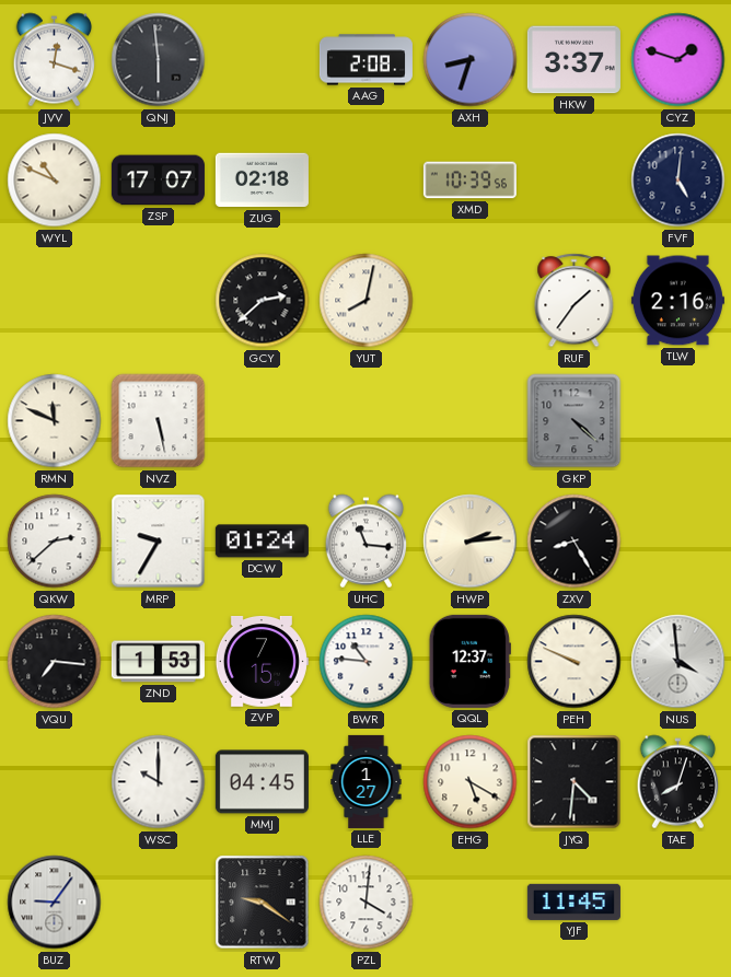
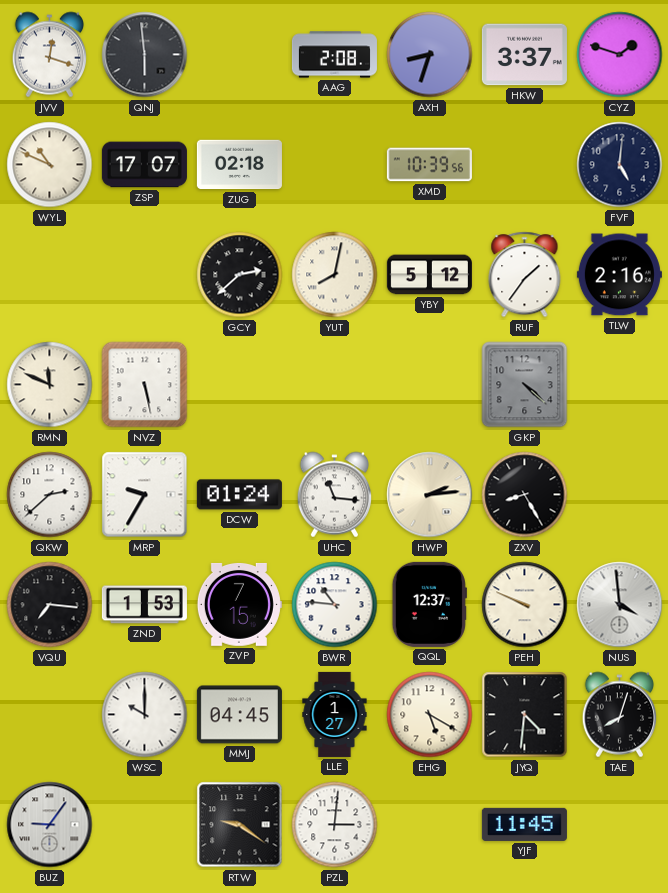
YBY: none -> 5:12
PZL: 4:01 -> 3:01
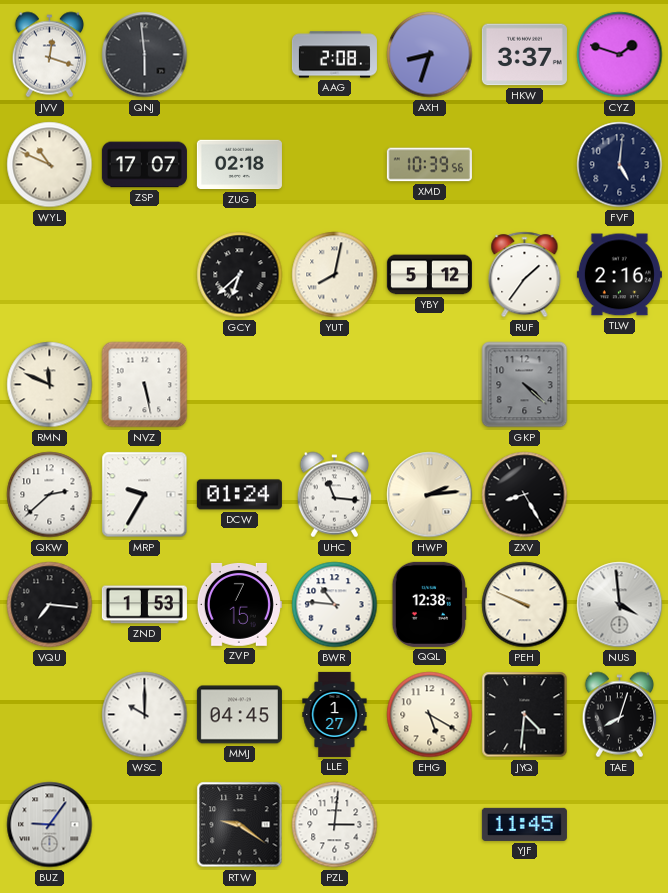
GCY: 2:38 -> 6:38
QQL: 12:37 -> 12:38
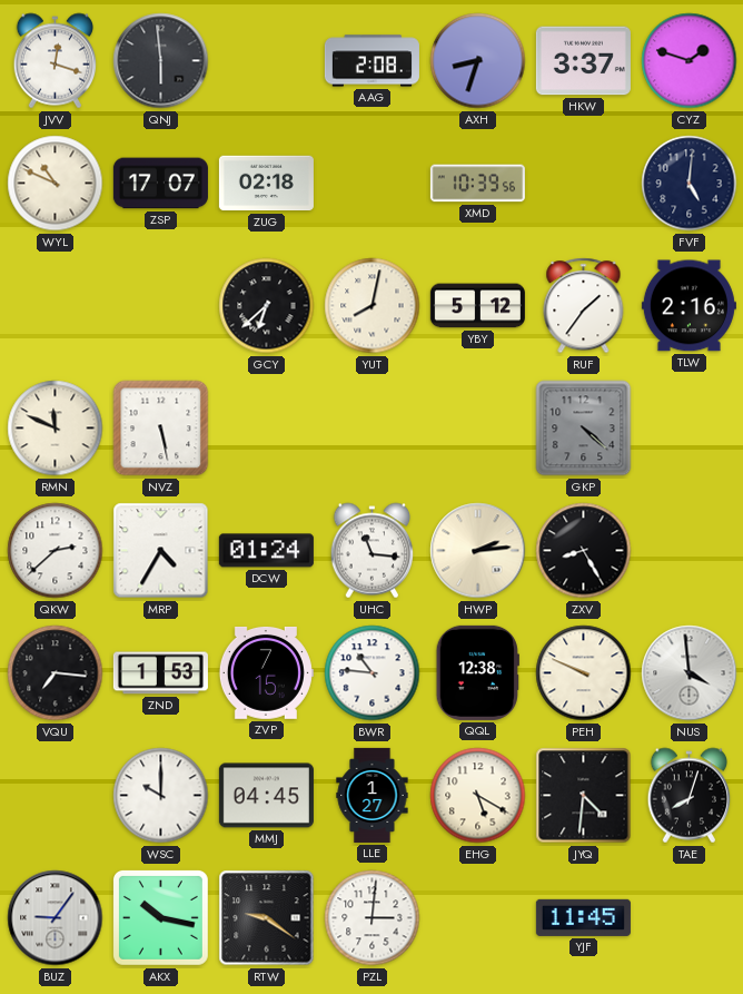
MRP: 9:35 -> 4:35
AKX: none -> 10:17
